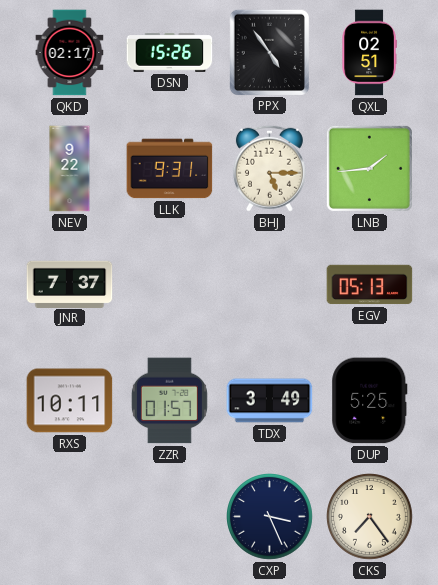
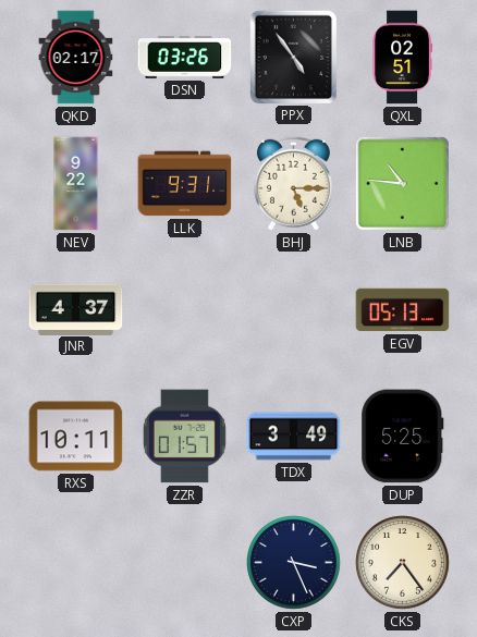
DSN: 15:26 -> 03:26
LNB: 1:44 -> 10:46
JNR: 7:37 -> 4:37
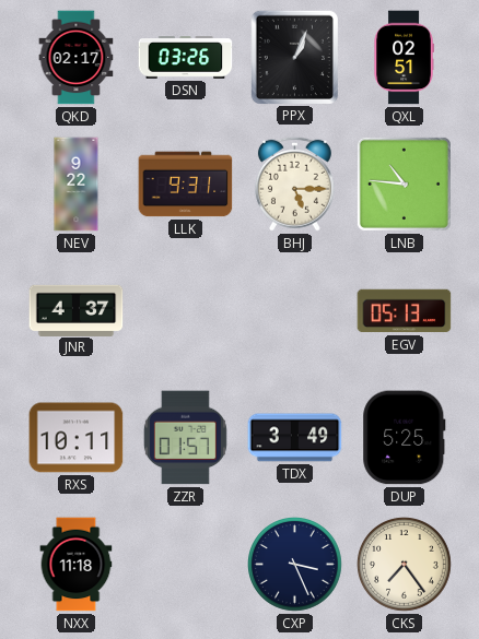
PPX: 4:54 -> 1:04
NXX: none -> 11:18
